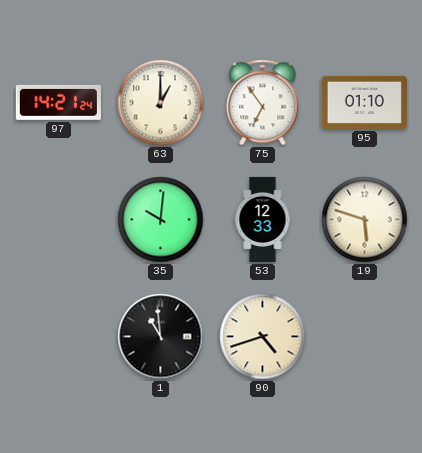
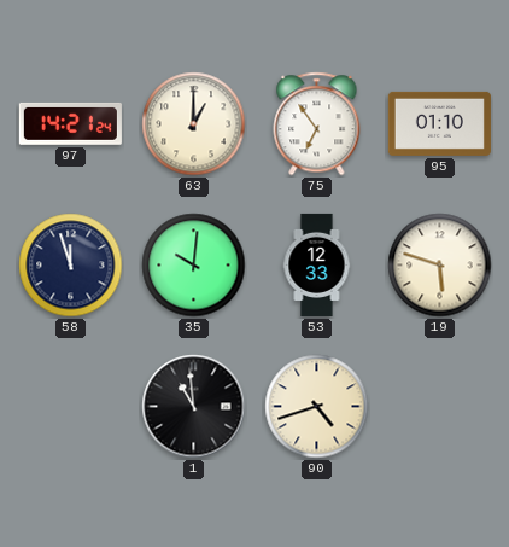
58: none -> 11:57
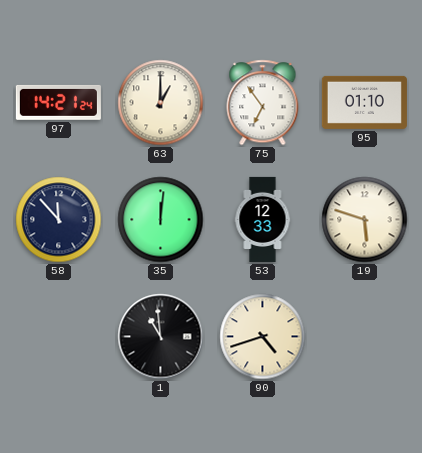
58: 11:57 -> 11:53
35: 10:01 -> 12:01
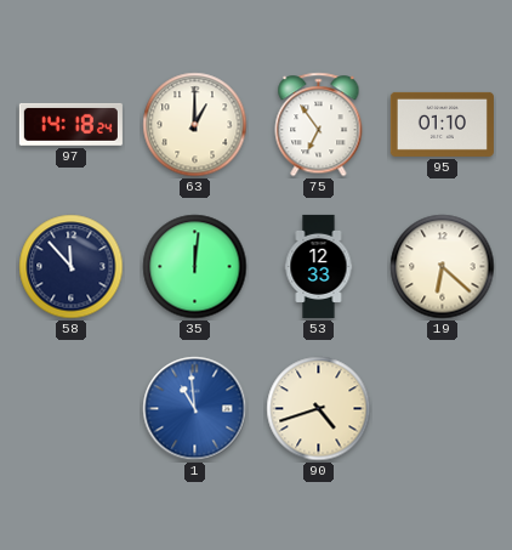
97: 14:21 -> 14:18
19: 5:48 -> 6:22
1 dial: black -> blue
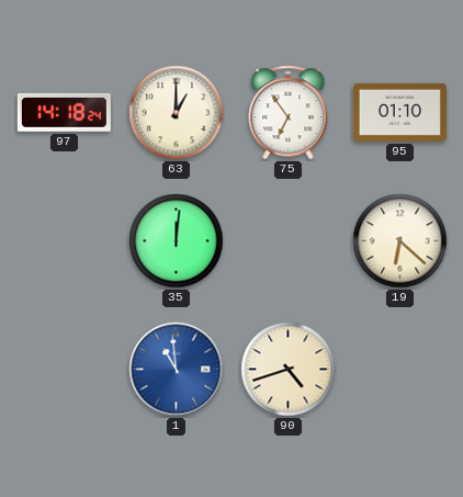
58: 11:53 -> none
53: 12:33 -> none
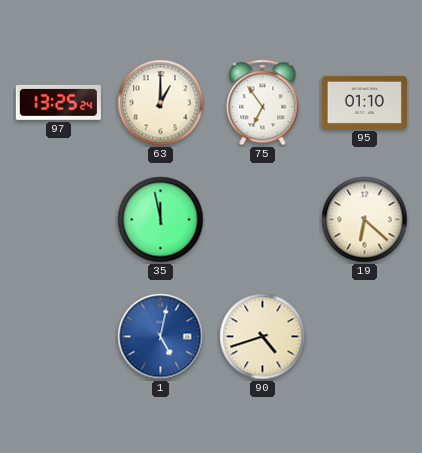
97: 14:18 -> 13:25
35: 12:01 -> 11:58
1: 10:59 -> 5:02
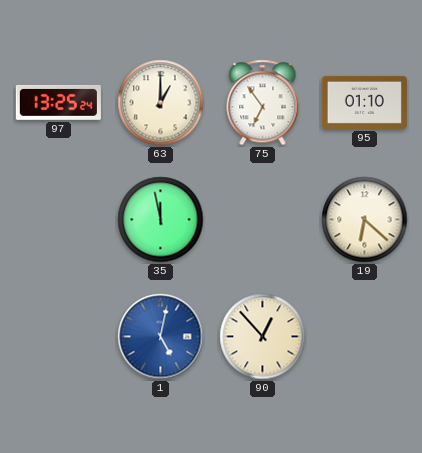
90: 4:42 -> 12:53
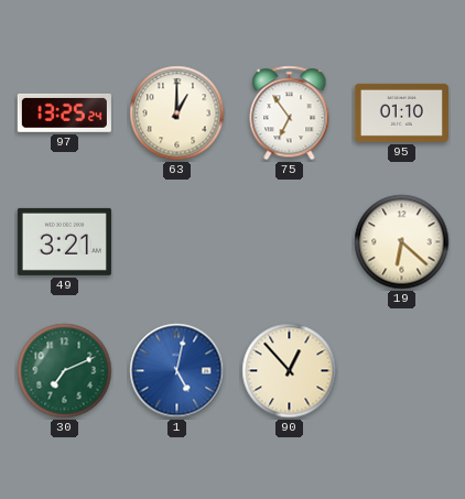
49: none -> 3:21
35: 11:58 -> none
30: none -> 7:11
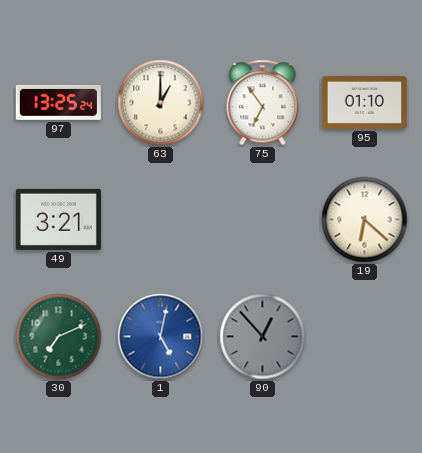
90 dial: cream -> grey
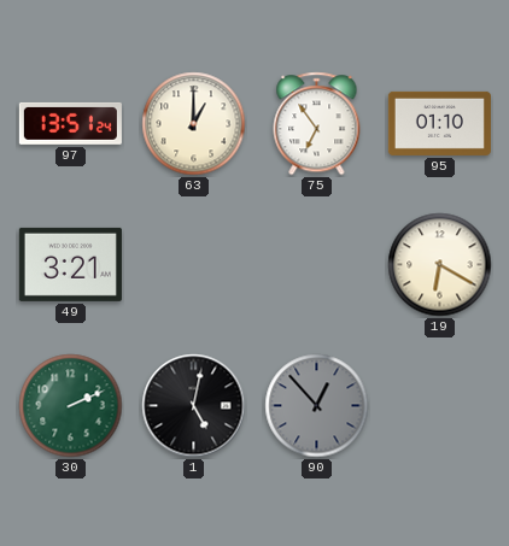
97: 13:25 -> 13:51
19: 6:22 -> 6:20
30: 7:11 -> 2:11
1 dial: blue -> black
